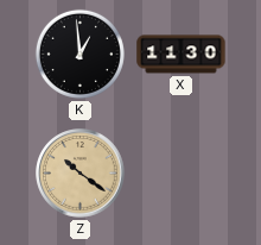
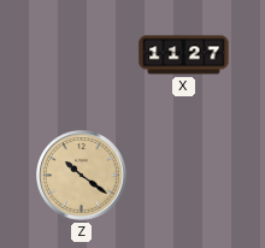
K: 12:59 -> none
X: 11:30 -> 11:27
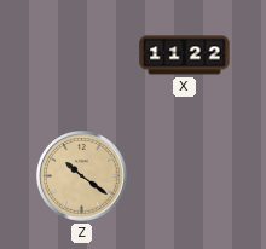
X: 11:27 -> 11:22
